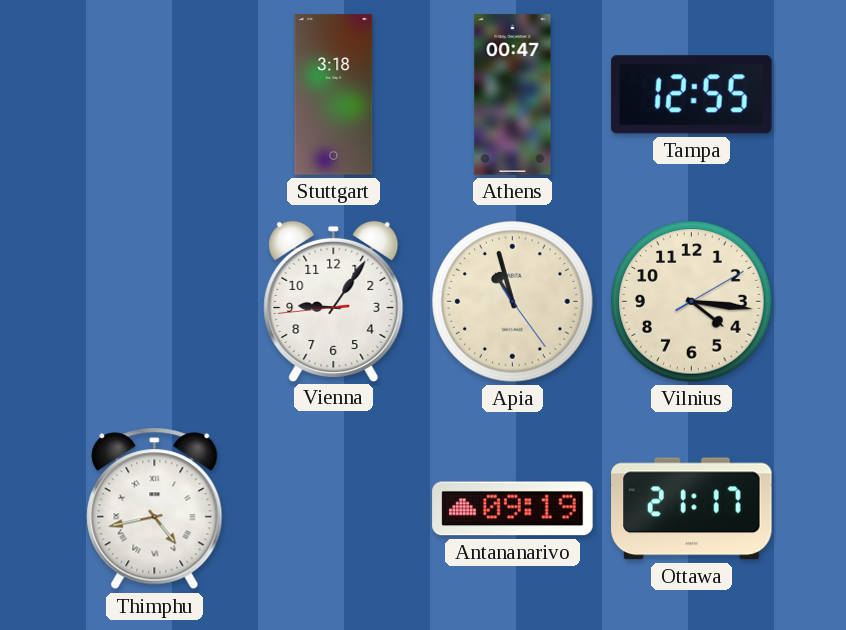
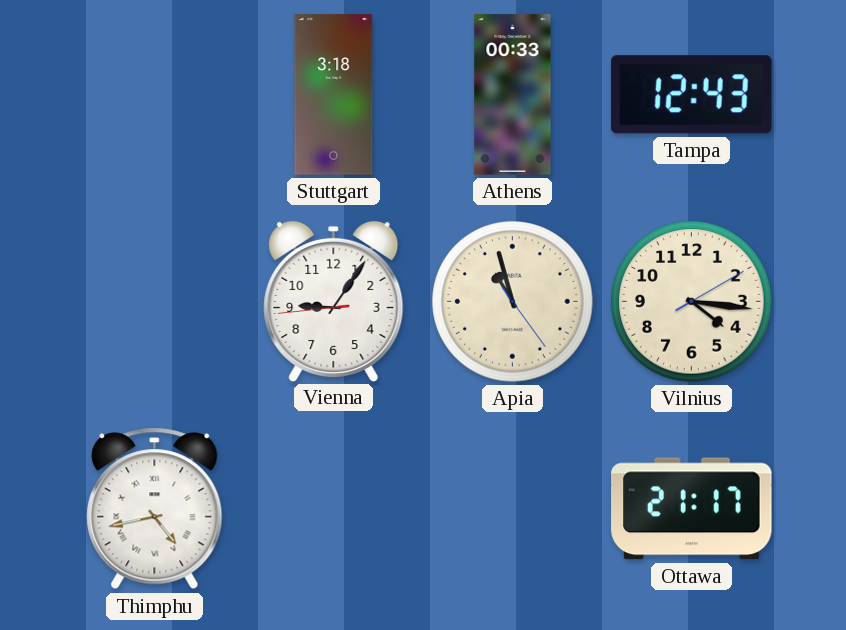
Athens: 00:47 -> 00:33
Tampa: 12:55 -> 12:43
Antananarivo: 09:19 -> none
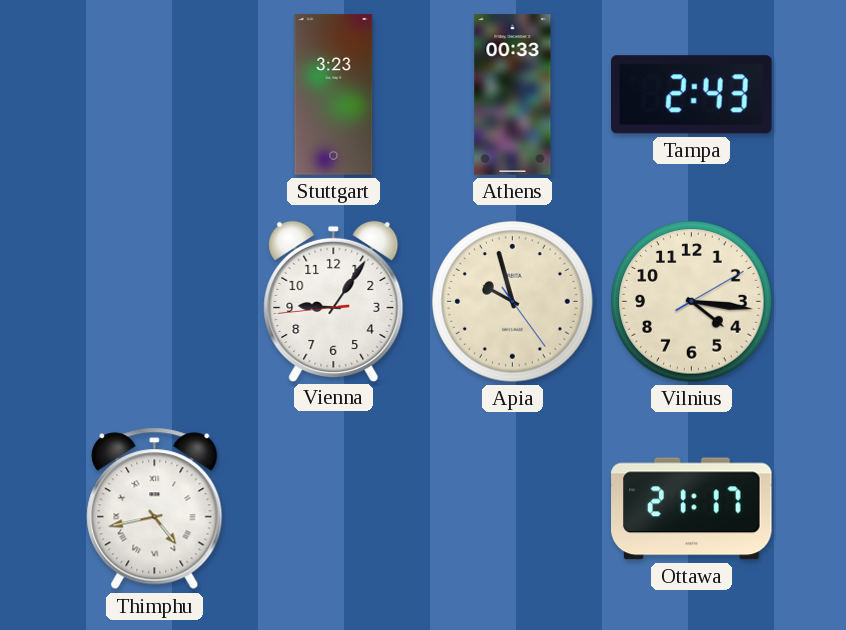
Stuttgart: 3:18 -> 3:23
Tampa: 12:43 -> 2:43
Apia: 10:57 -> 9:57
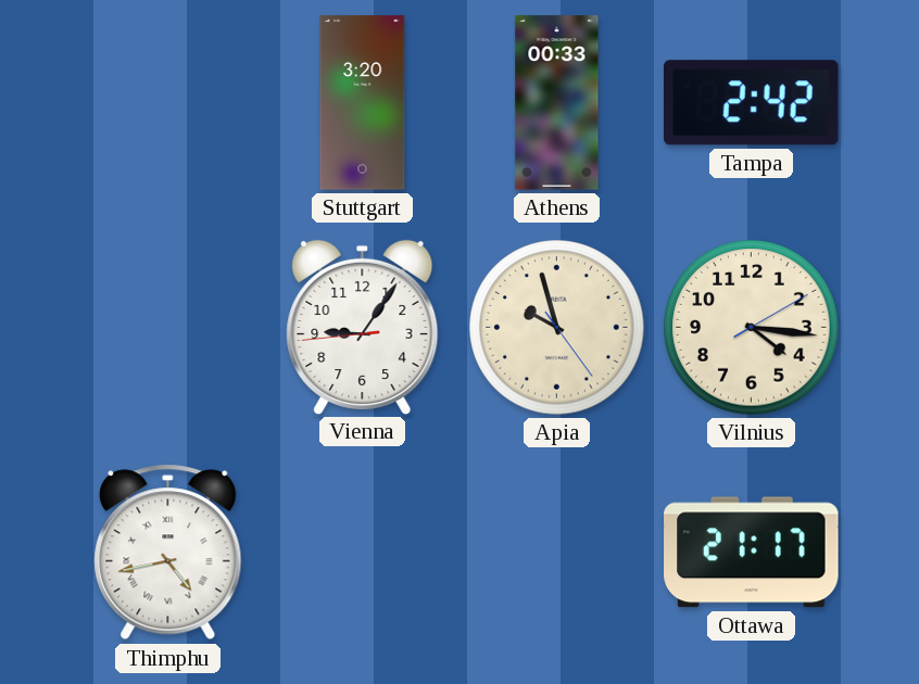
Stuttgart: 3:23 -> 3:20
Tampa: 2:43 -> 2:42
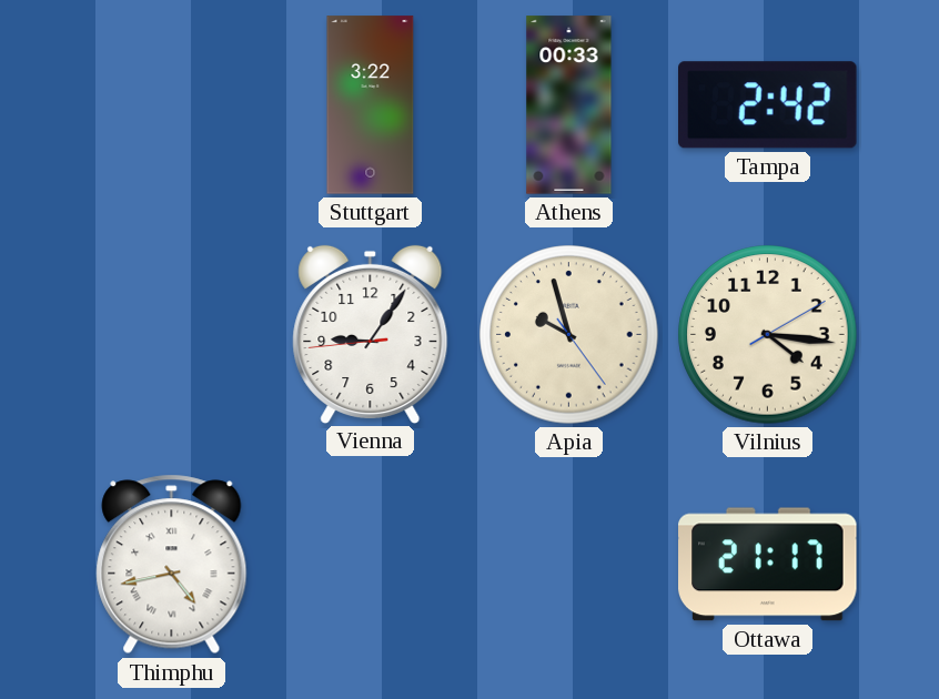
Stuttgart: 3:20 -> 3:22
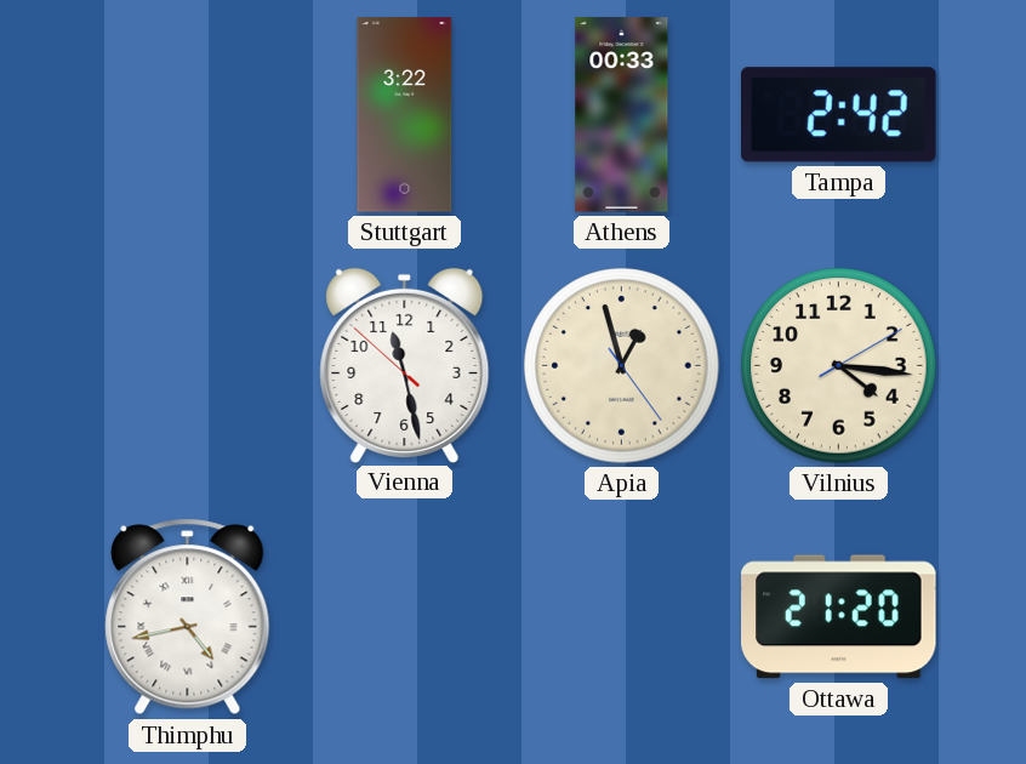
Vienna: 9:05 -> 11:27
Apia: 9:57 -> 12:57
Ottawa: 21:17 -> 21:20
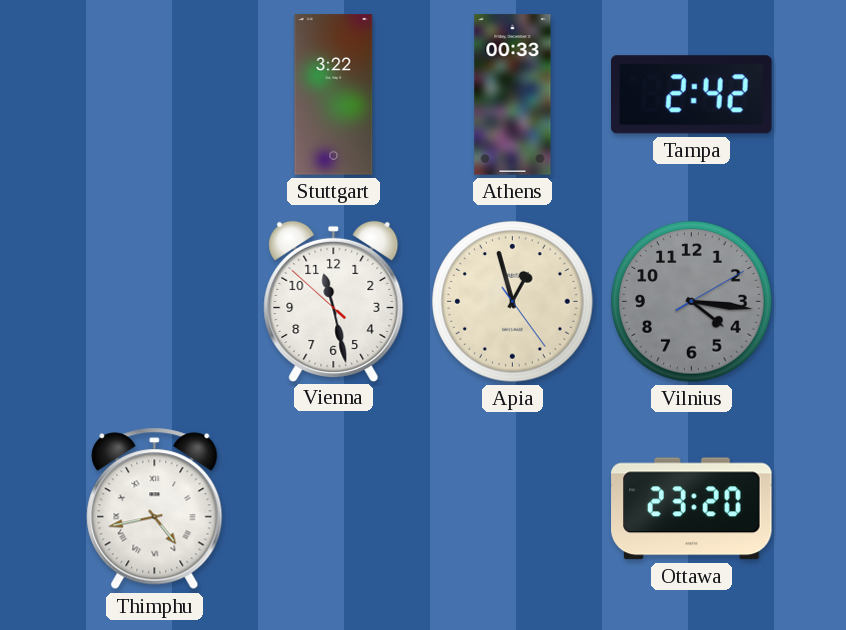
Vilnius dial: cream -> grey
Ottawa: 21:20 -> 23:20
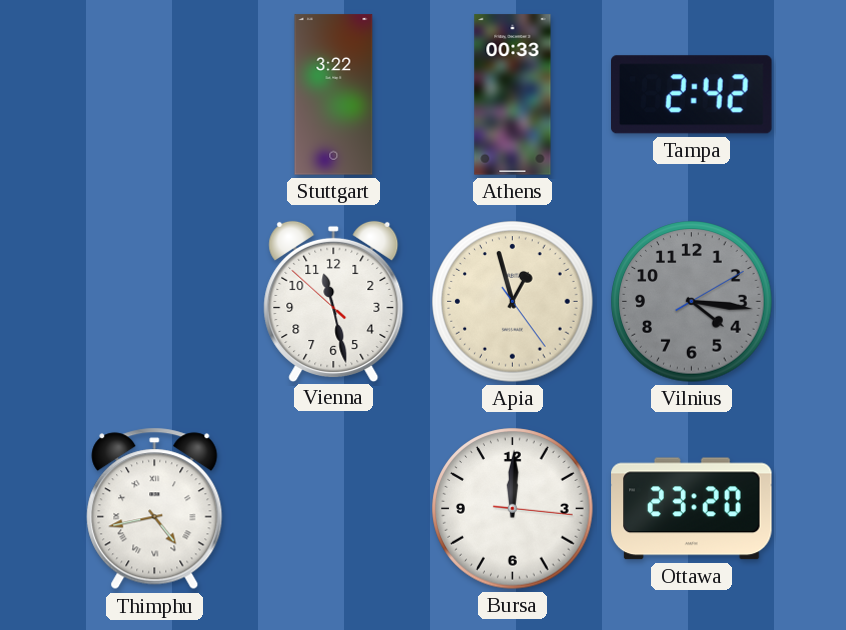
Bursa: none -> 12:00
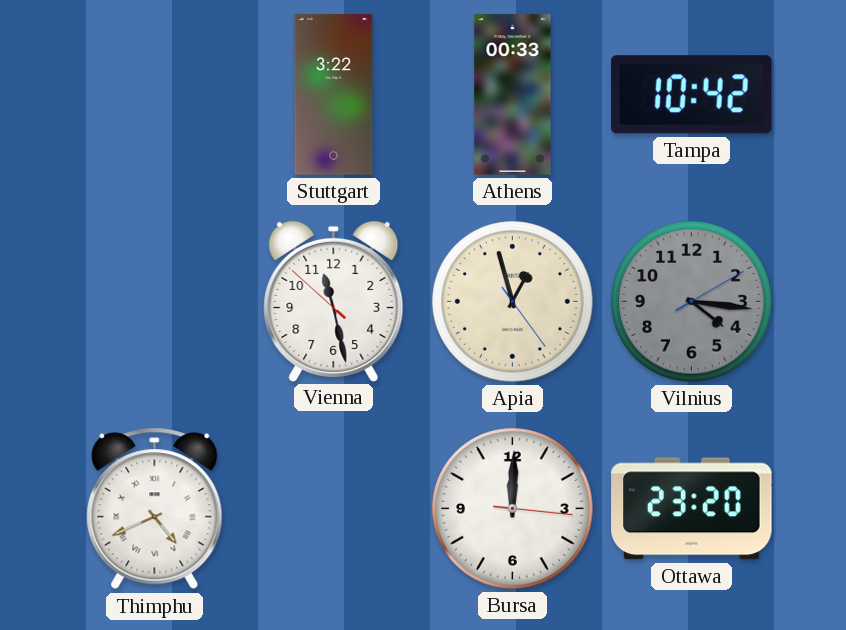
Tampa: 2:42 -> 10:42
Thimphu: 4:43 -> 4:41
